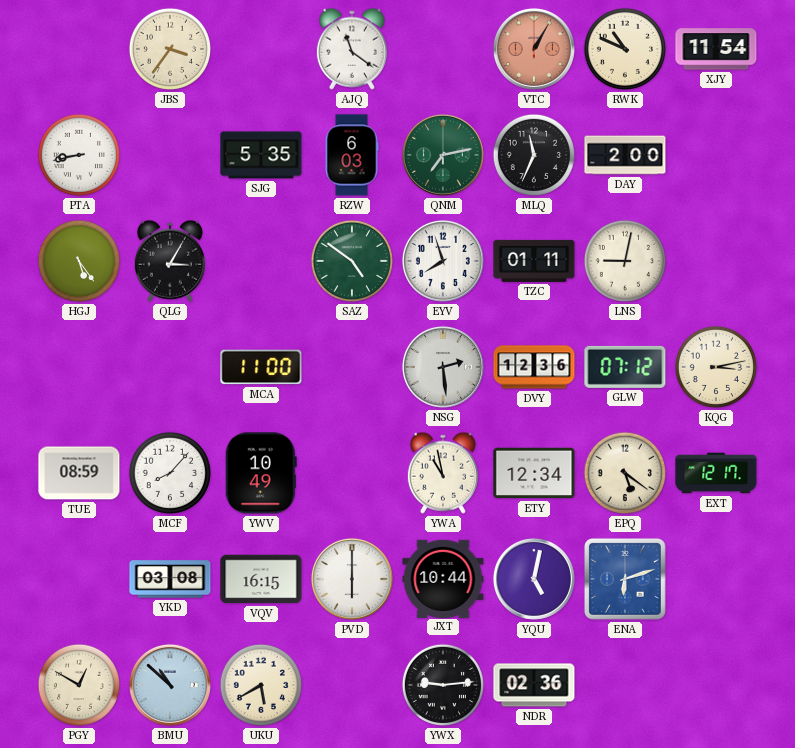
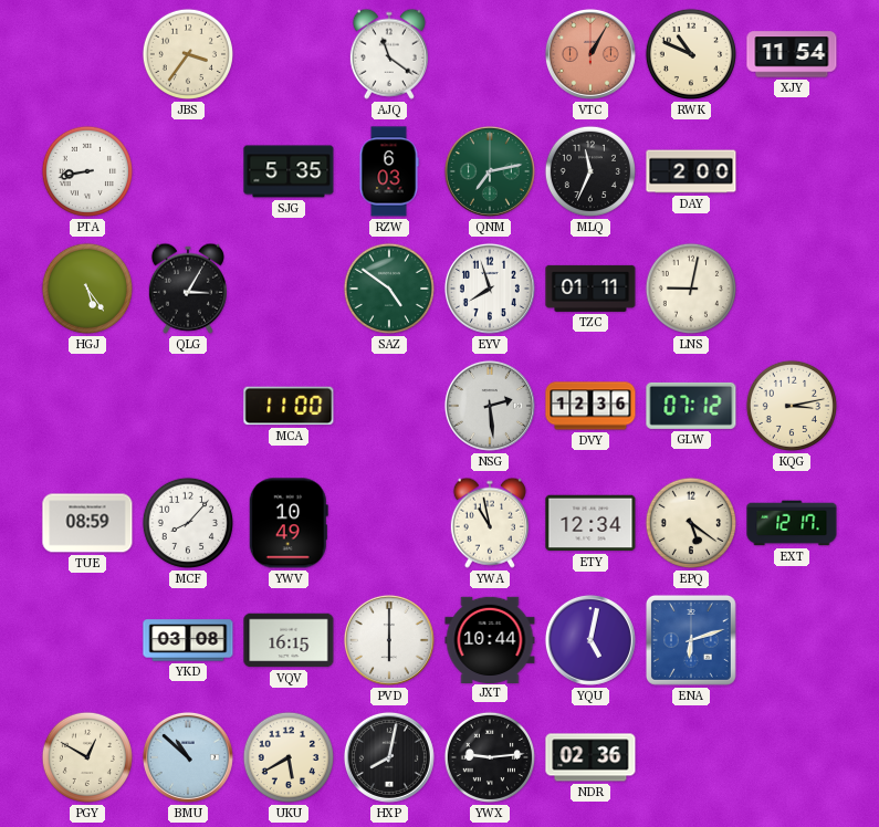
HXP: none -> 8:02
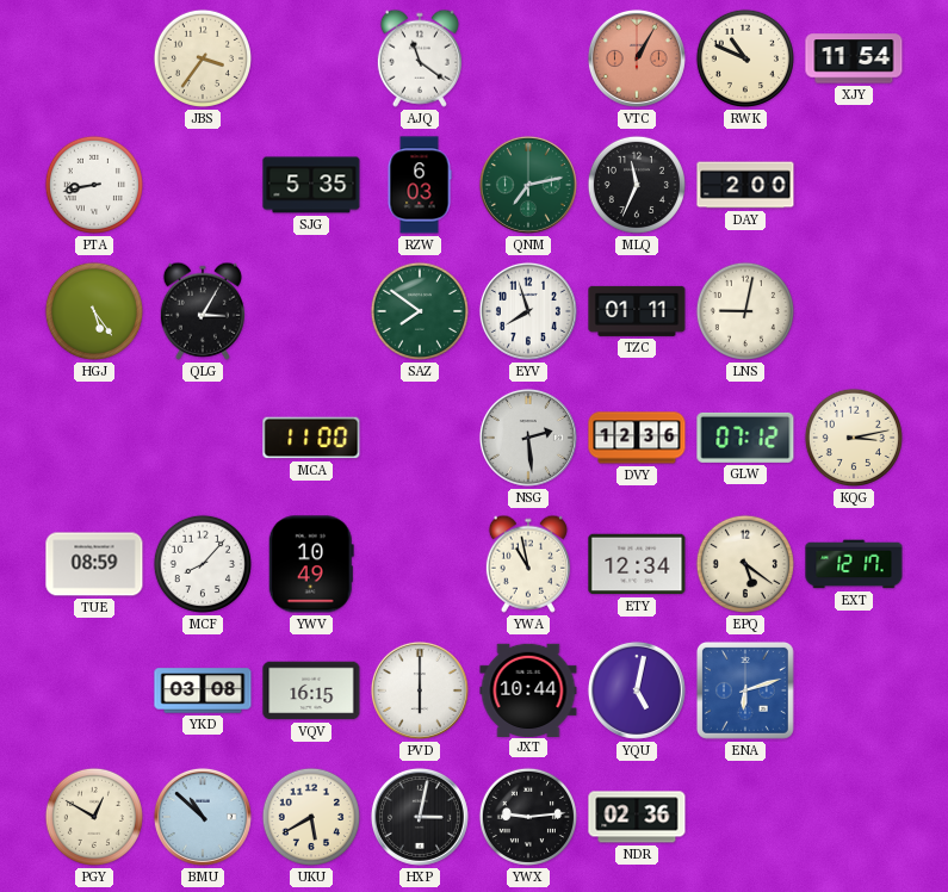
SAZ: 4:51 -> 7:51
HXP: 8:02 -> 3:02
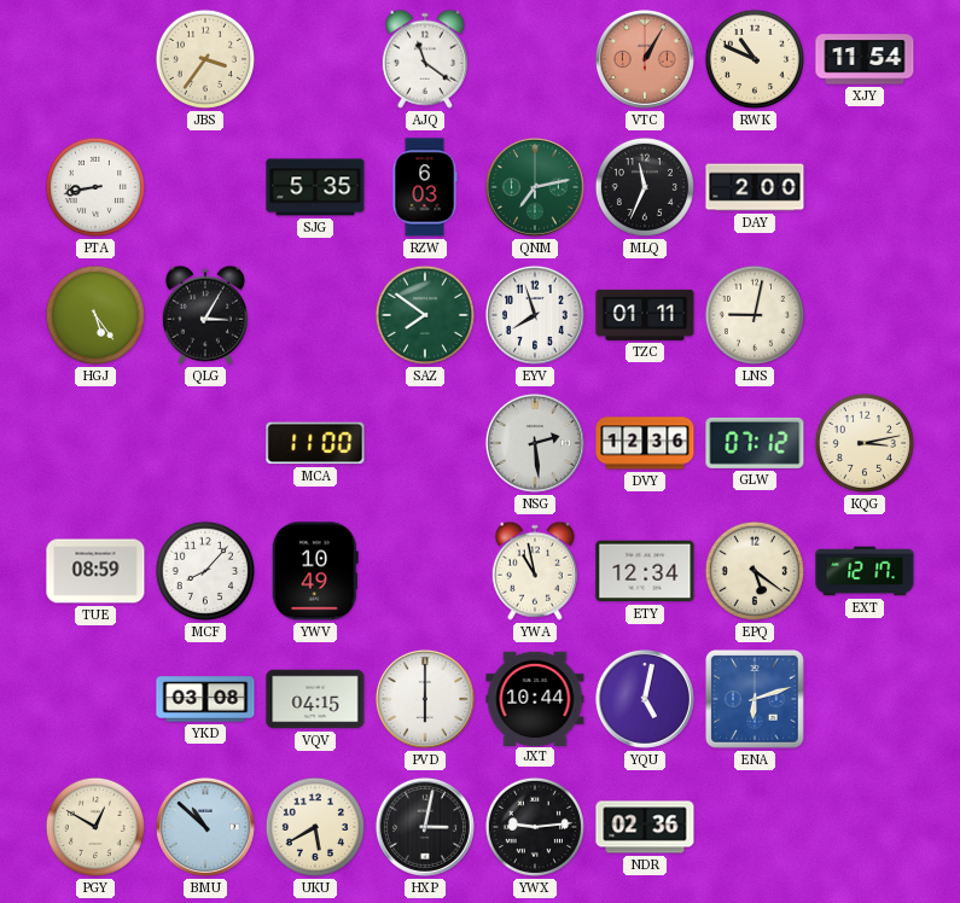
VQV: 16:15 -> 04:15
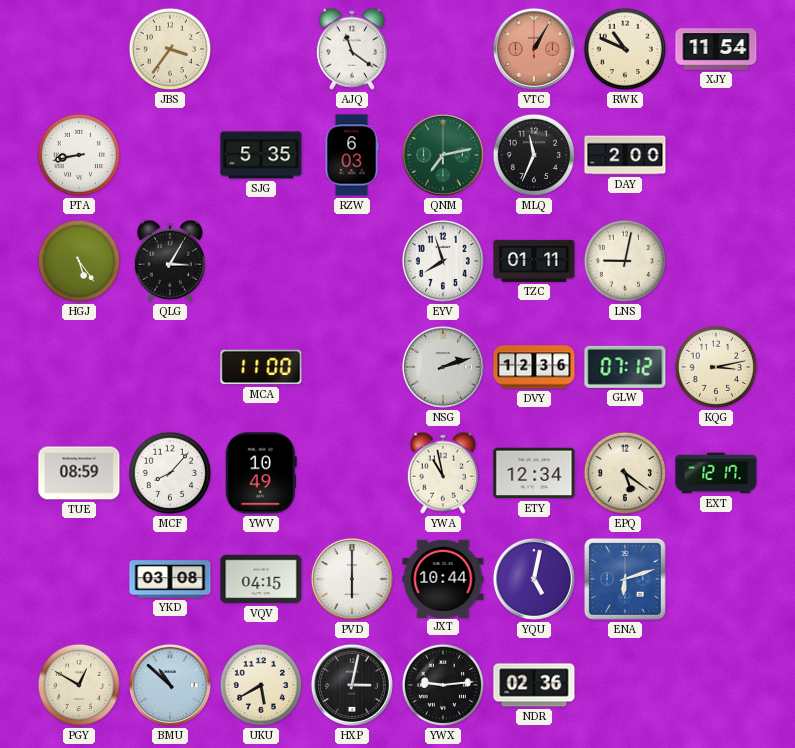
SAZ: 7:51 -> none
NSG: 2:29 -> 2:12
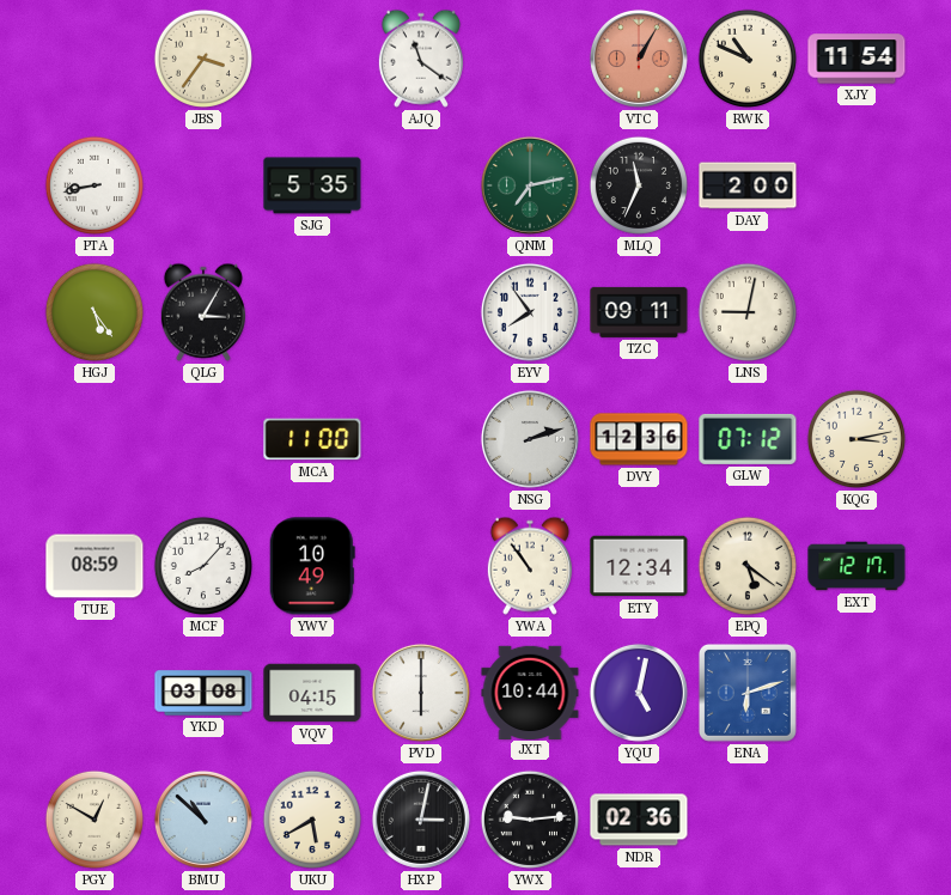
RZW: 6:03 -> none
EYV: 7:57 -> 7:54
TZC: 01:11 -> 09:11
YWA: 10:58 -> 10:54
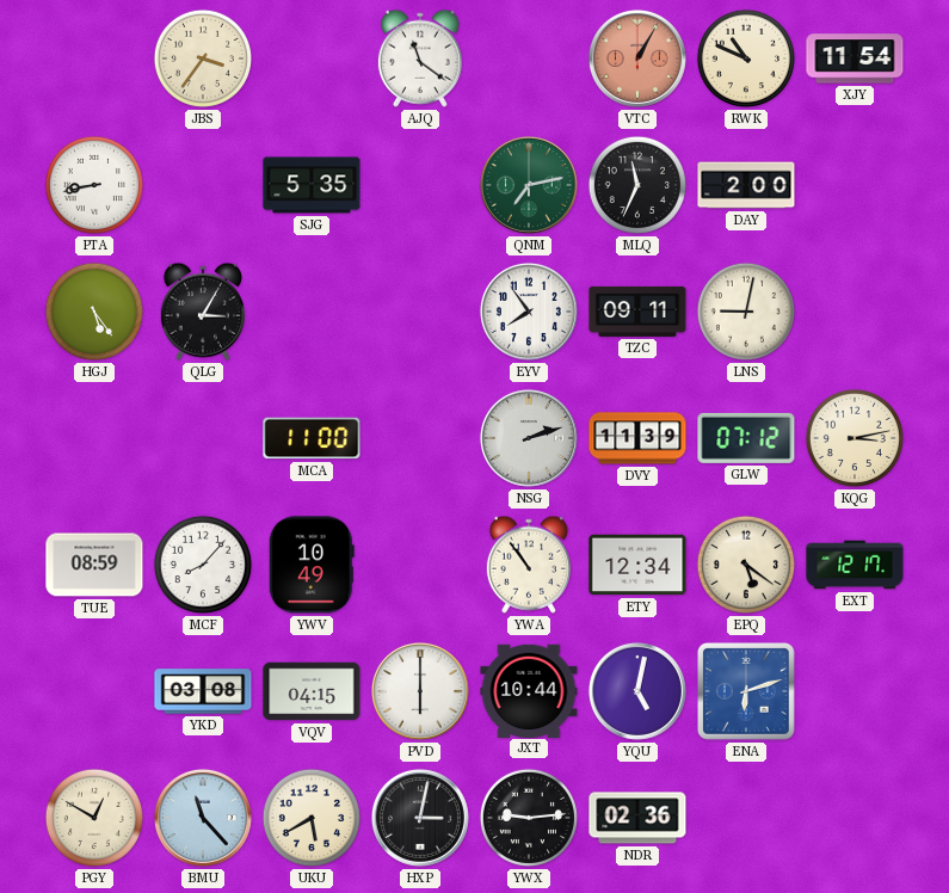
DVY: 12:36 -> 11:39
BMU: 10:52 -> 11:23
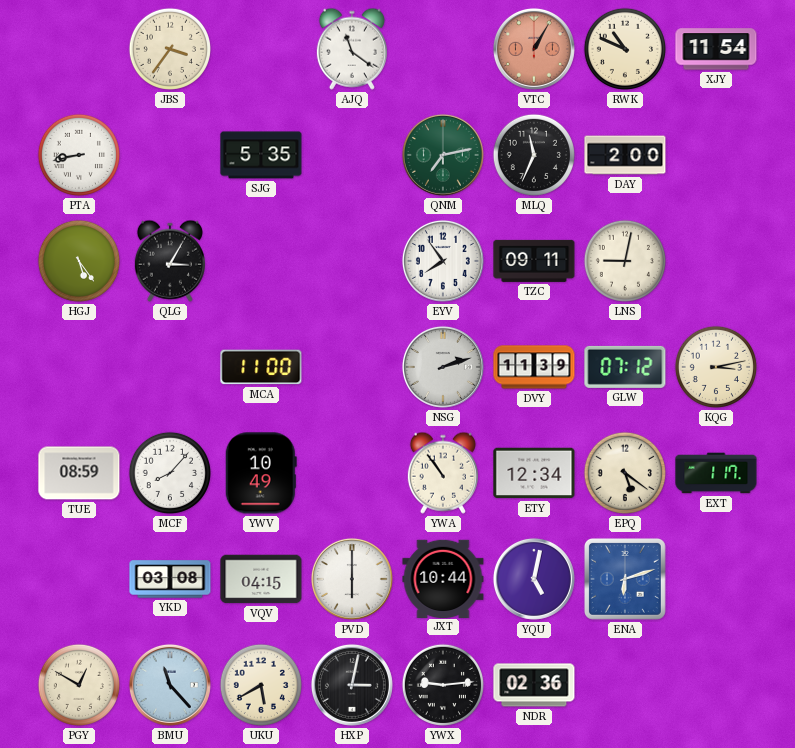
EXT: 12:17 -> 1:17
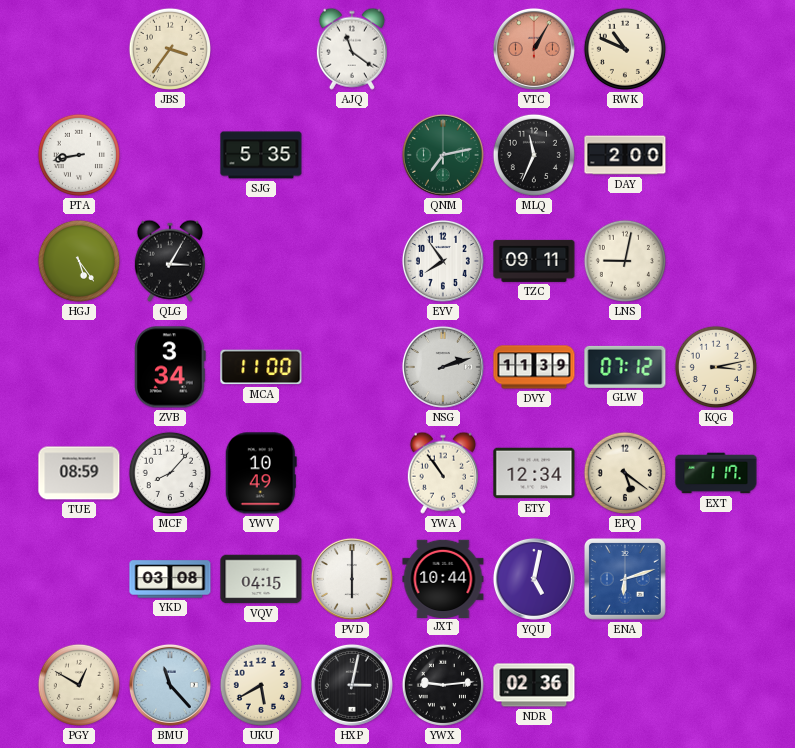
XJY: 11:54 -> none
ZVB: none -> 3:34
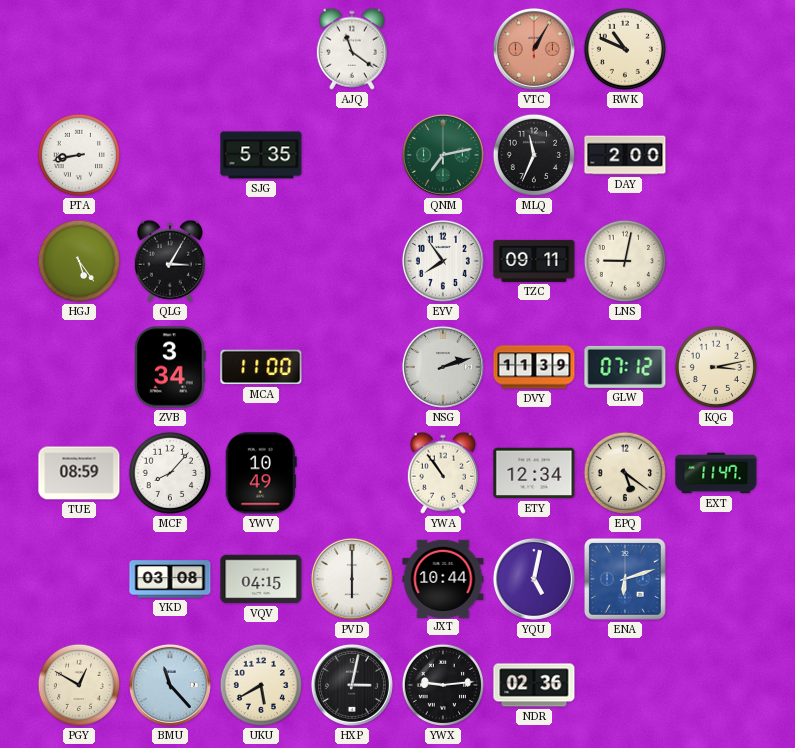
JBS: 3:36 -> none
EXT: 1:17 -> 11:47
